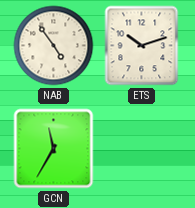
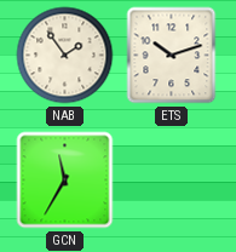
NAB: 4:54 -> 1:54
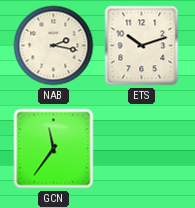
NAB: 1:54 -> 2:17
GCN: 11:35 -> 11:36
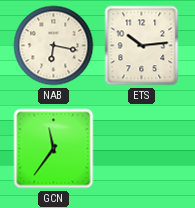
NAB: 2:17 -> 6:17
ETS: 10:12 -> 10:14
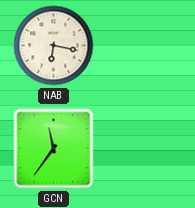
ETS: 10:14 -> none
